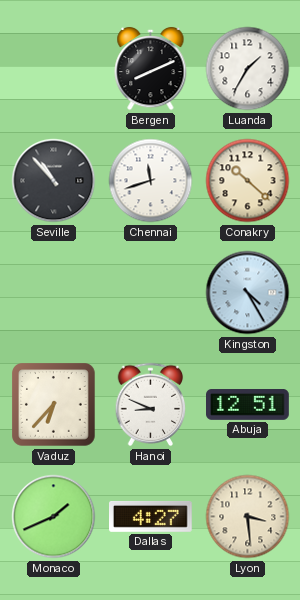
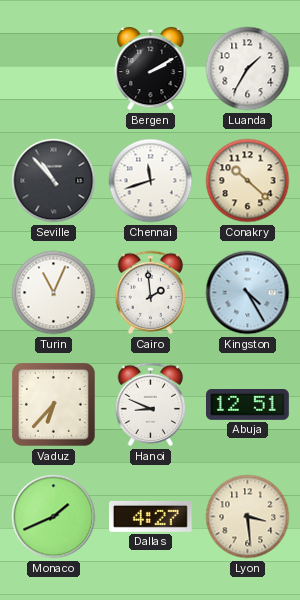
Bergen: 8:11 -> 2:10
Turin: none -> 11:04
Cairo: none -> 1:59
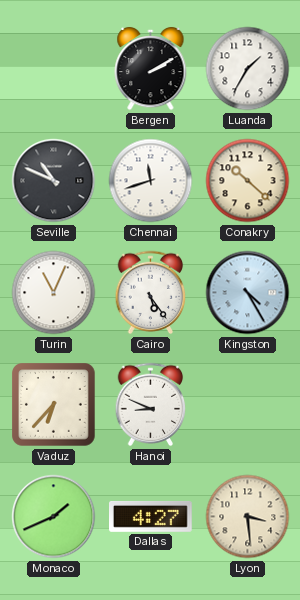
Seville: 10:53 -> 10:49
Cairo: 1:59 -> 5:24
Abuja: 12:51 -> none
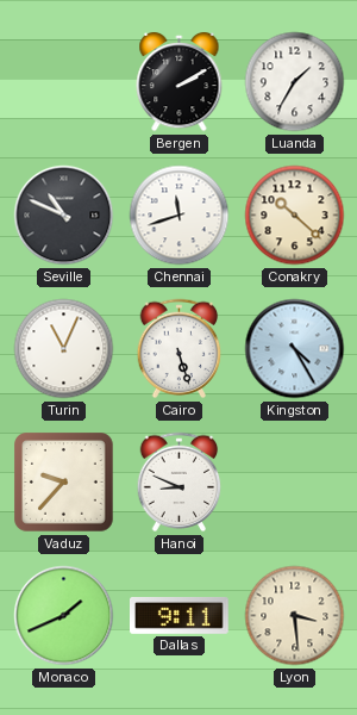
Cairo: 5:24 -> 5:27
Vaduz: 6:37 -> 9:37
Dallas: 4:27 -> 9:11
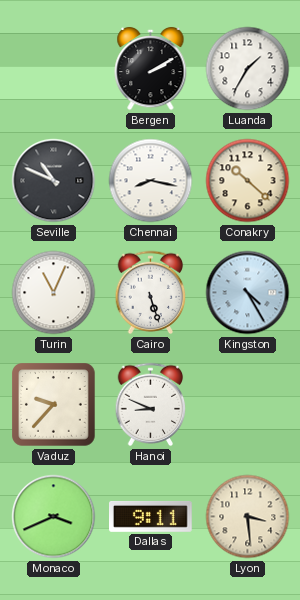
Chennai: 11:42 -> 8:17
Monaco: 1:41 -> 3:41
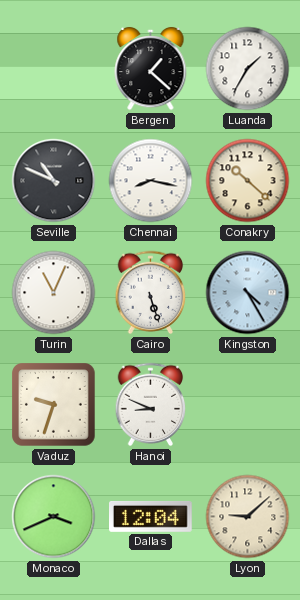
Bergen: 2:10 -> 1:22
Vaduz: 9:37 -> 9:33
Dallas: 9:11 -> 12:04
Lyon: 3:29 -> 9:08
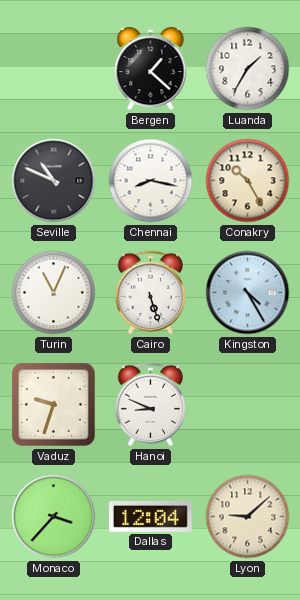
Conakry: 10:22 -> 10:25
Monaco: 3:41 -> 3:37
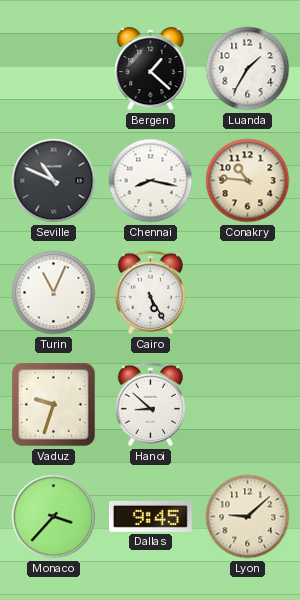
Conakry: 10:25 -> 10:46
Cairo: 5:27 -> 5:25
Kingston: 4:25 -> none
Hanoi: 8:49 -> 8:52
Dallas: 12:04 -> 9:45
